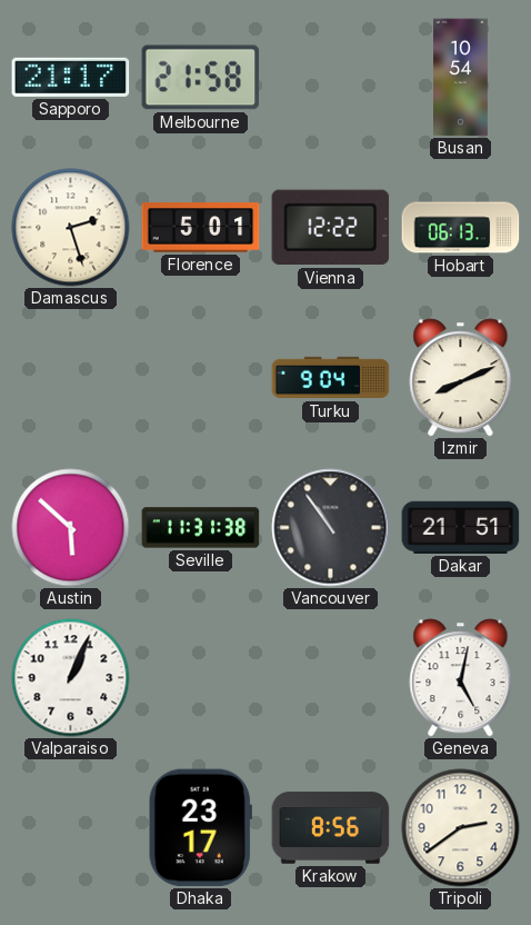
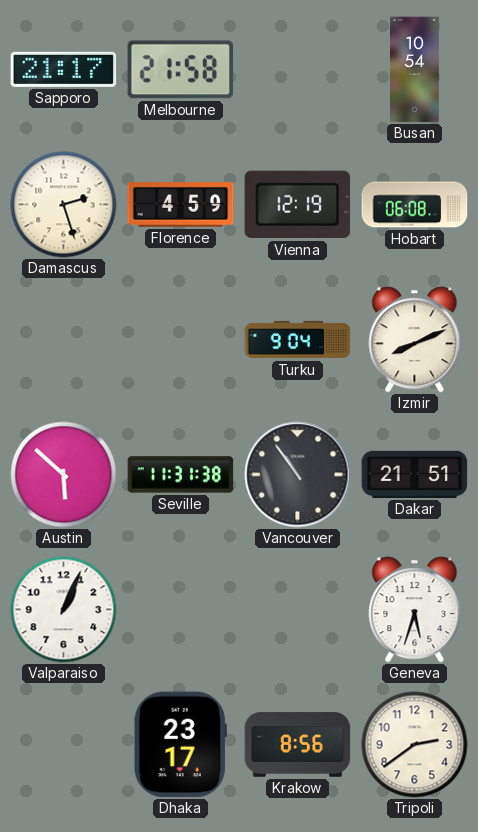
Florence: 5:01 -> 4:59
Vienna: 12:22 -> 12:19
Hobart: 06:13 -> 06:08
Geneva: 5:02 -> 5:33
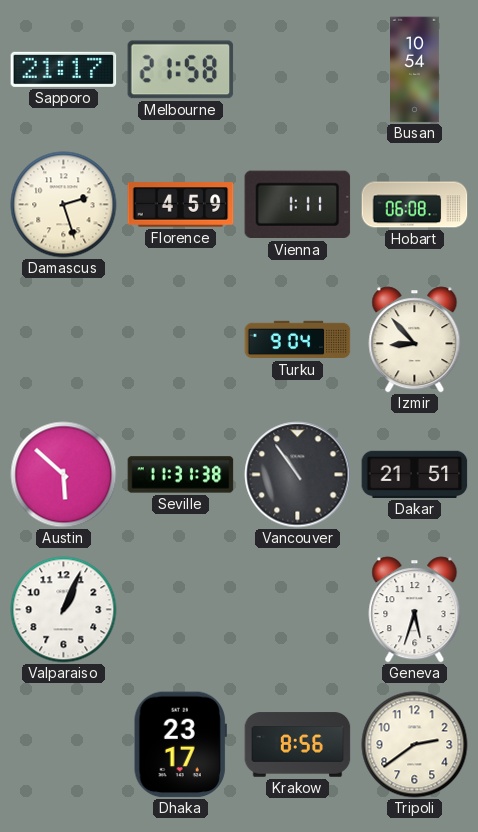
Vienna: 12:19 -> 1:11
Izmir: 8:11 -> 8:53
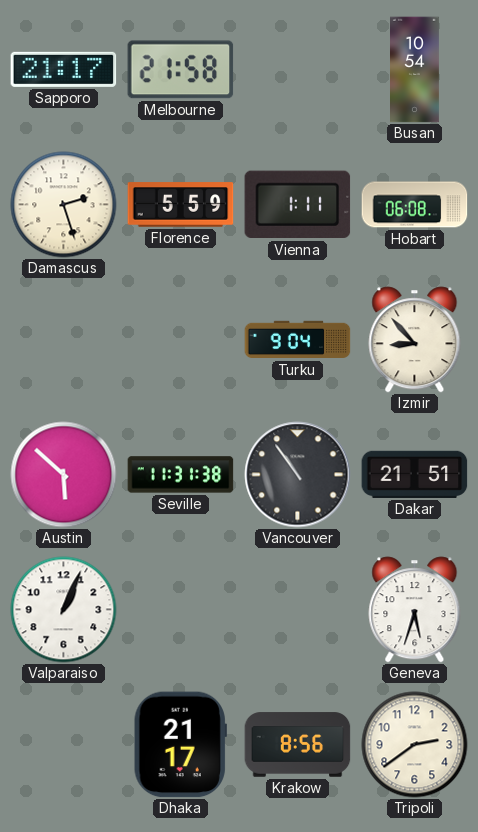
Florence: 4:59 -> 5:59
Dhaka: 23:17 -> 21:17
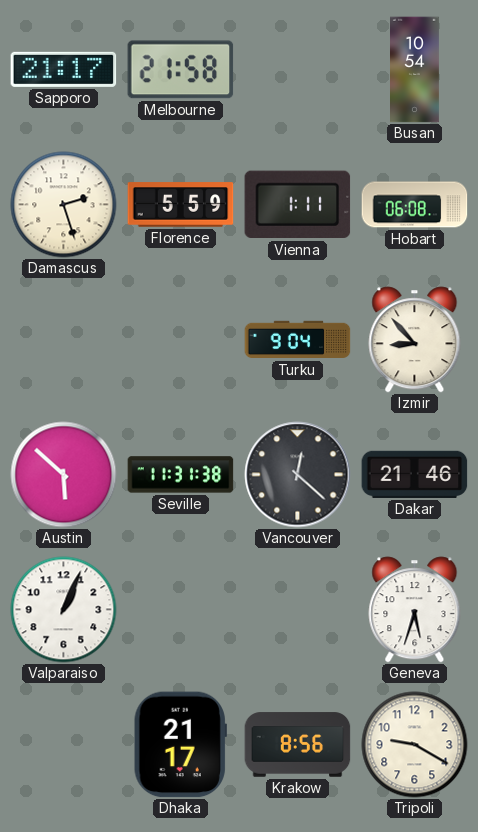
Vancouver: 10:54 -> 12:22
Dakar: 21:51 -> 21:46
Tripoli: 2:39 -> 9:20
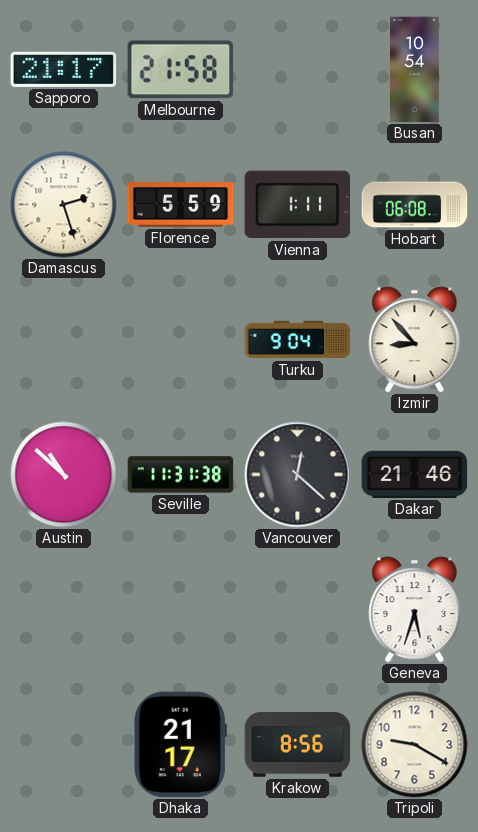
Austin: 5:52 -> 10:52
Valparaiso: 1:04 -> none
